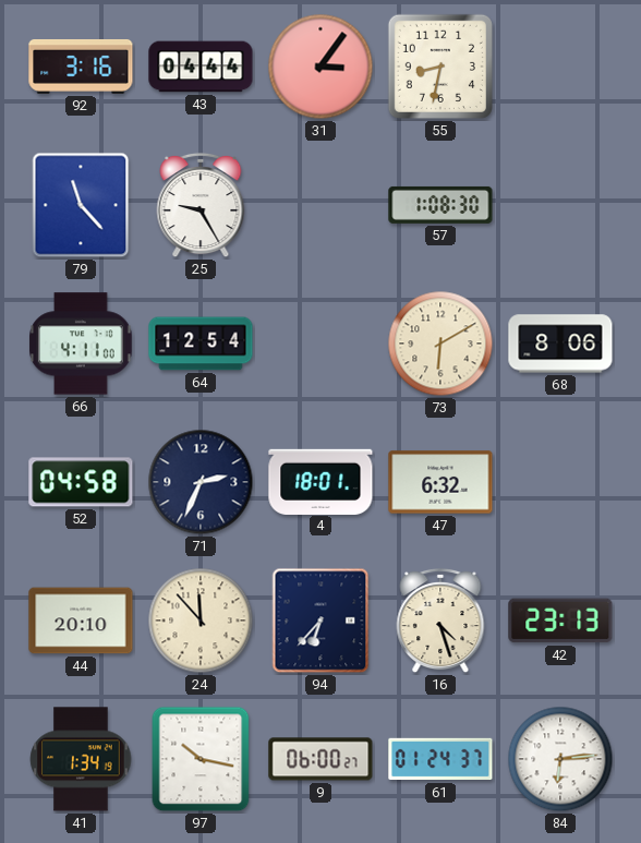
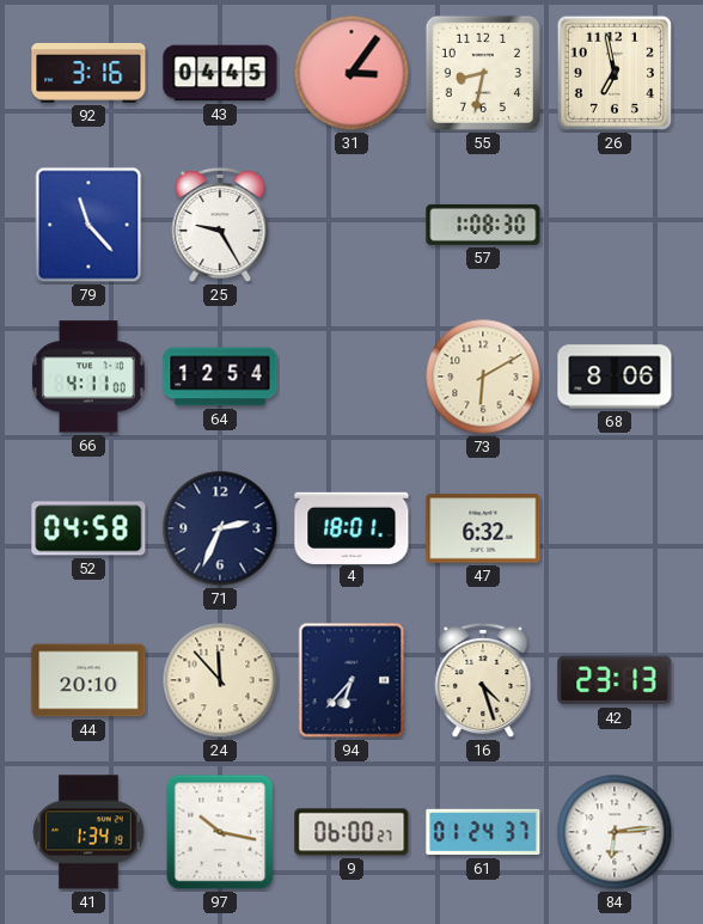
43: 04:44 -> 04:45
26: none -> 6:58
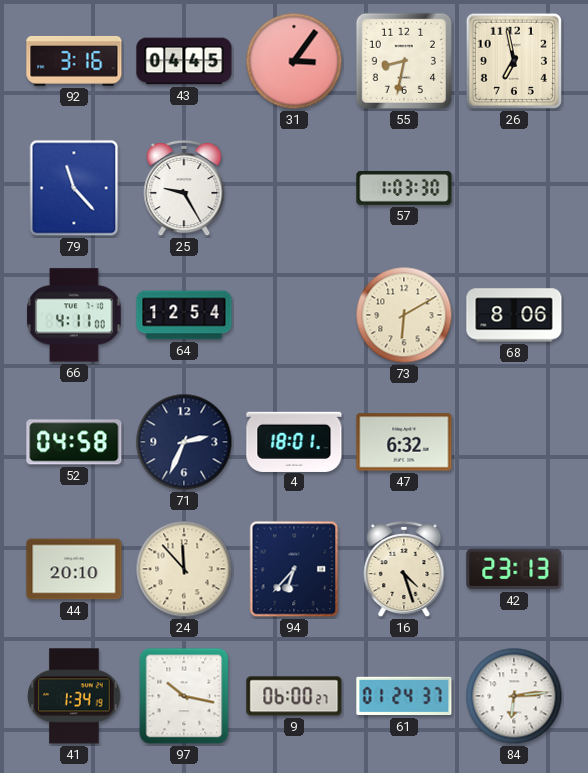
57: 1:08 -> 1:03
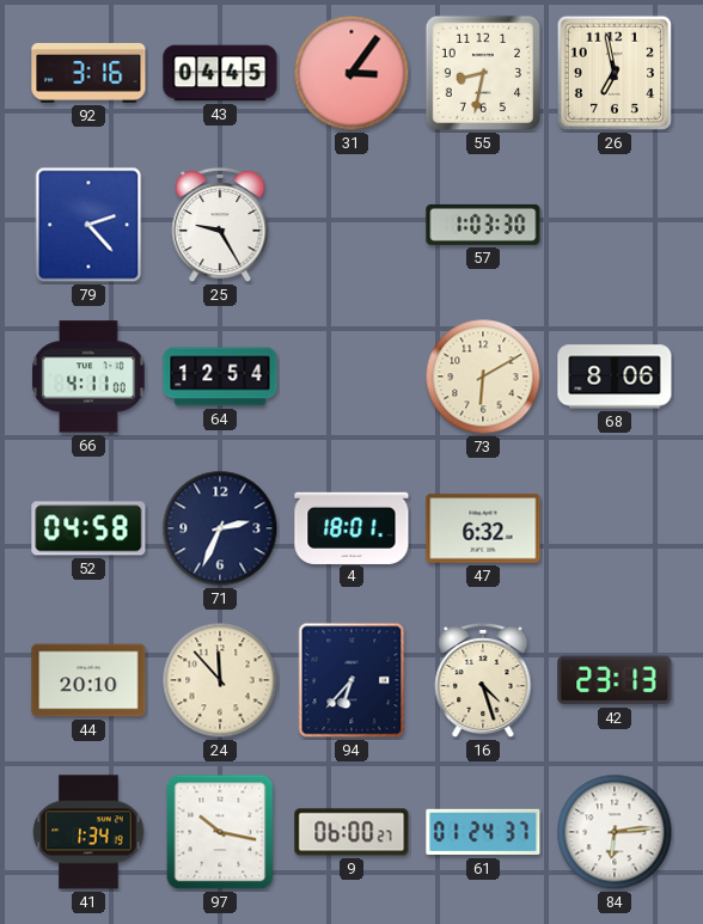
79: 11:23 -> 2:23
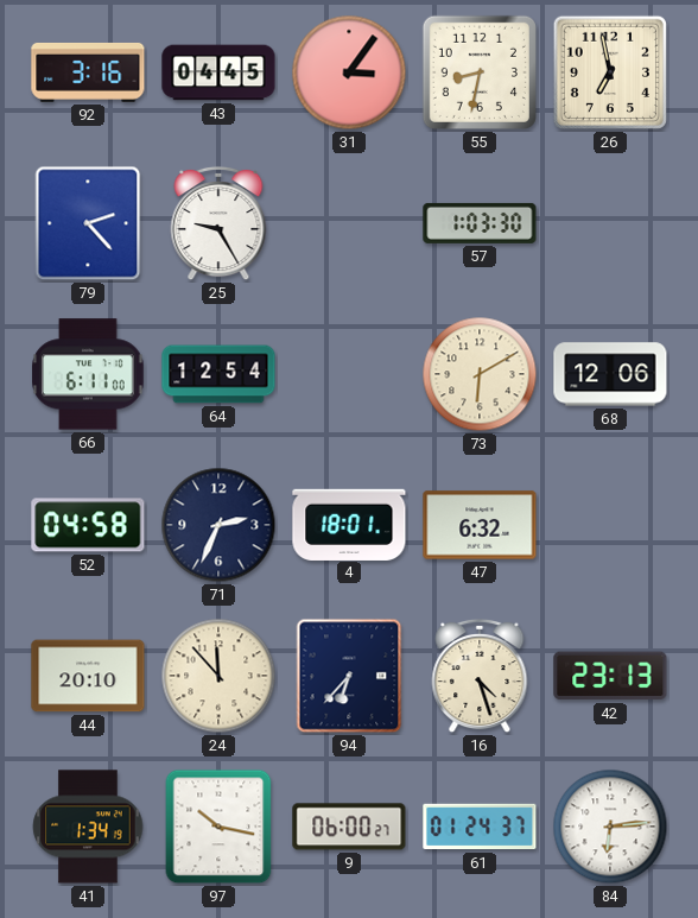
66: 4:11 -> 6:11
68: 8:06 -> 12:06
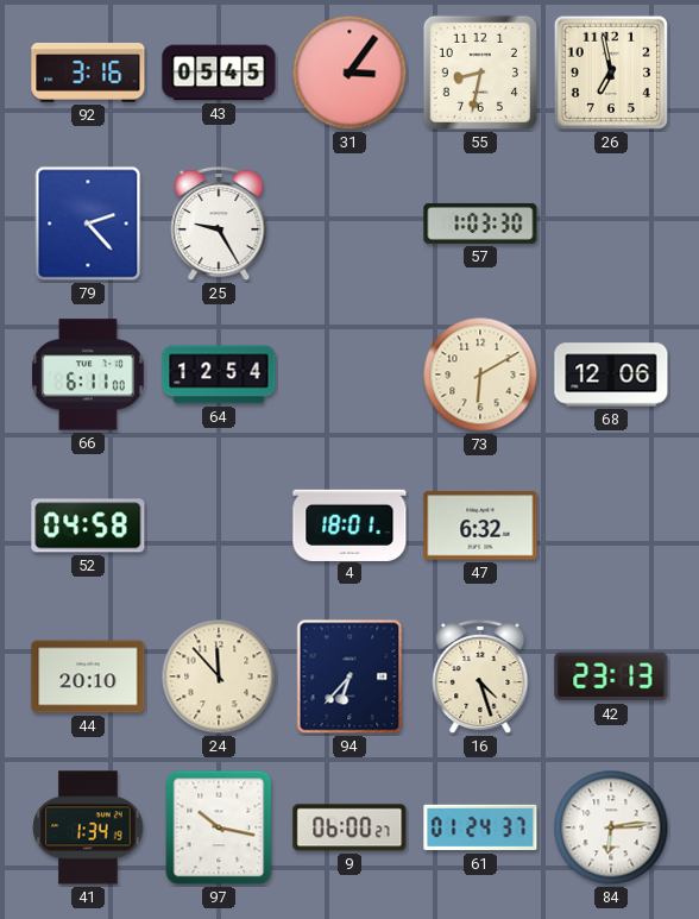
43: 04:45 -> 05:45
71: 2:34 -> none
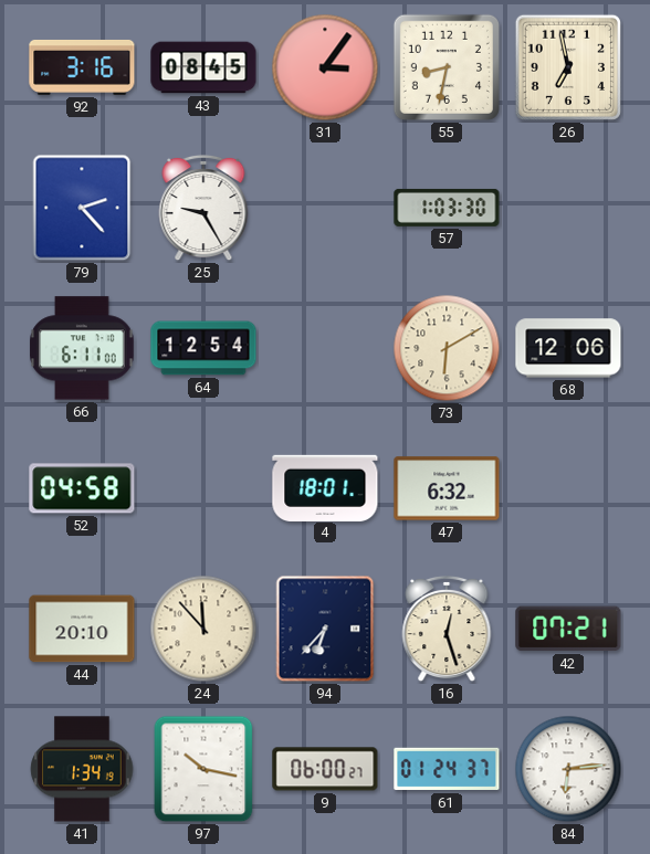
43: 05:45 -> 08:45
16: 4:27 -> 12:27
42: 23:13 -> 07:21
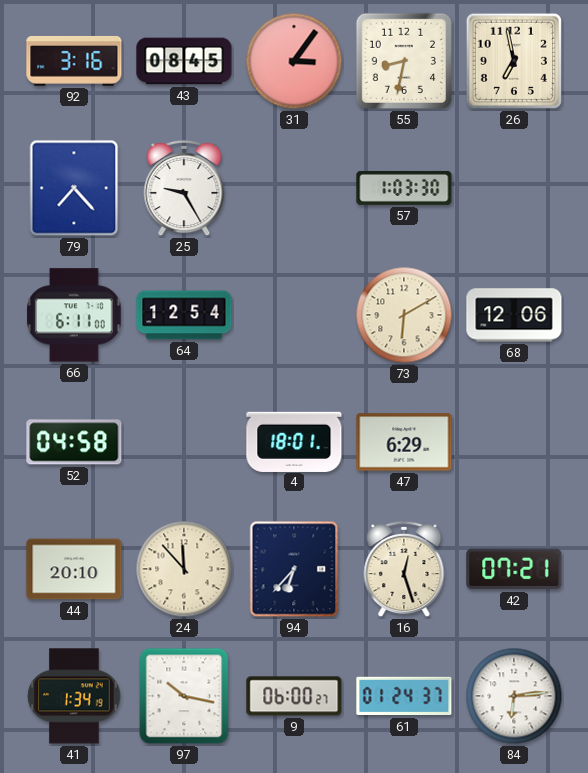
79: 2:23 -> 7:23
47: 6:32 -> 6:29
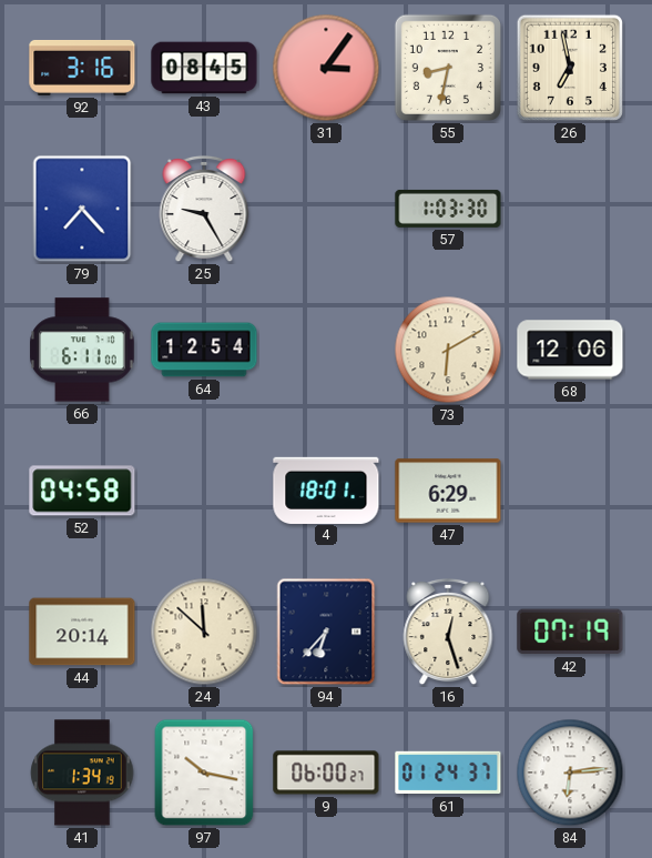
44: 20:10 -> 20:14
24: 11:53 -> 11:52
42: 07:21 -> 07:19
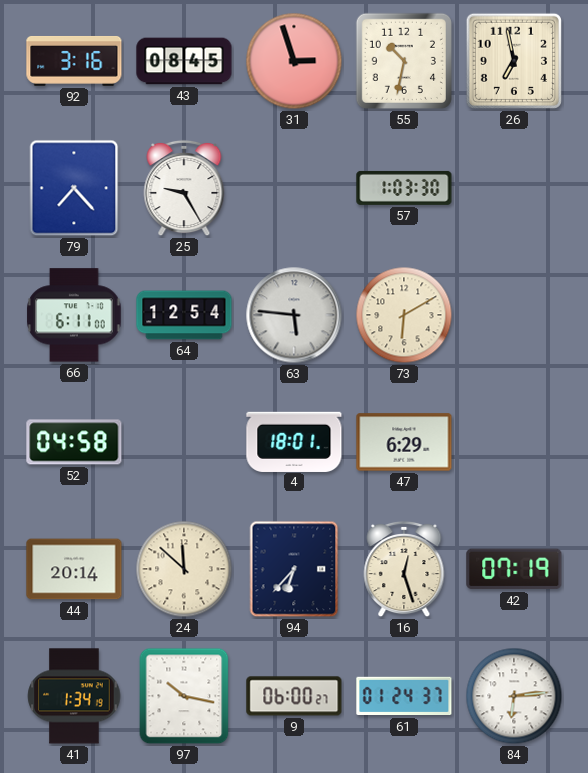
31: 3:06 -> 2:57
55: 8:32 -> 10:32
63: none -> 5:46
68: 12:06 -> none
